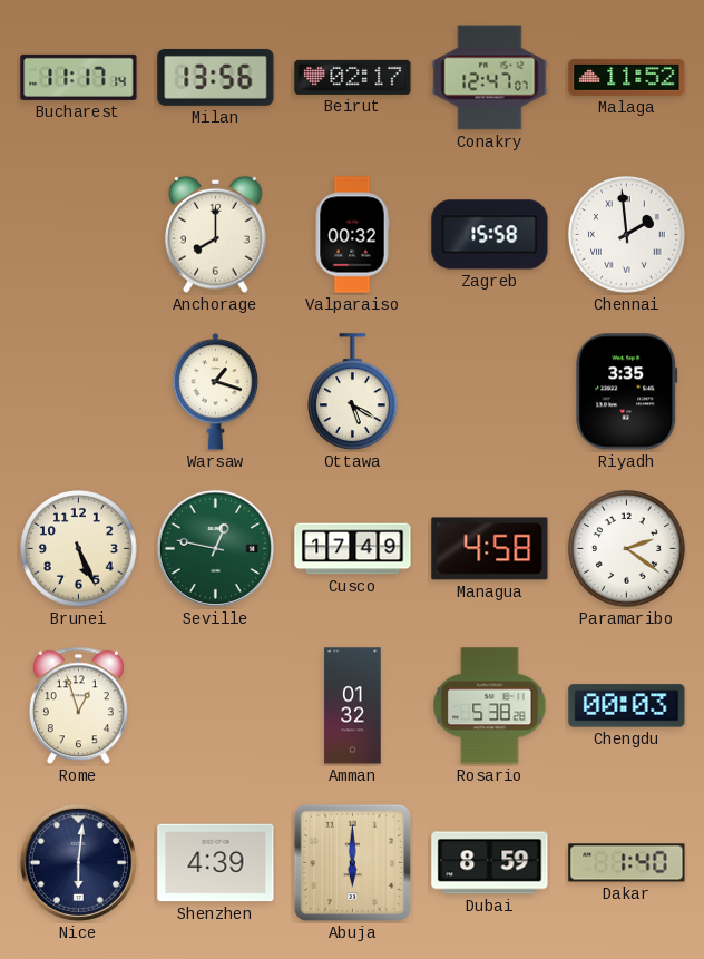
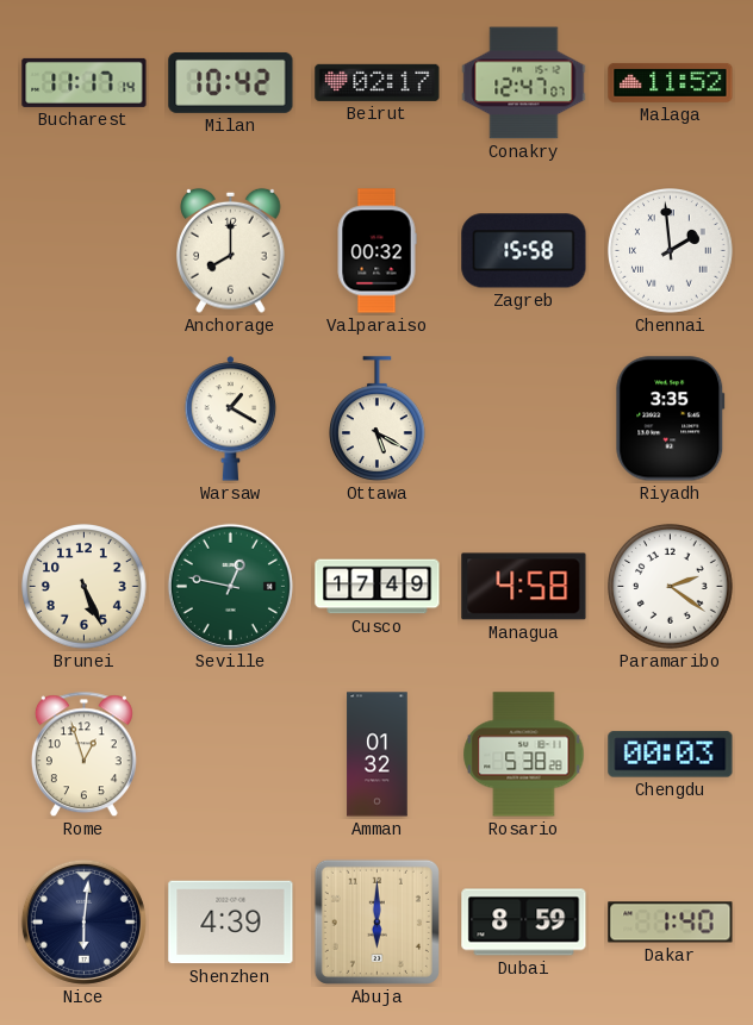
Milan: 13:56 -> 10:42
Warsaw: 1:18 -> 1:20
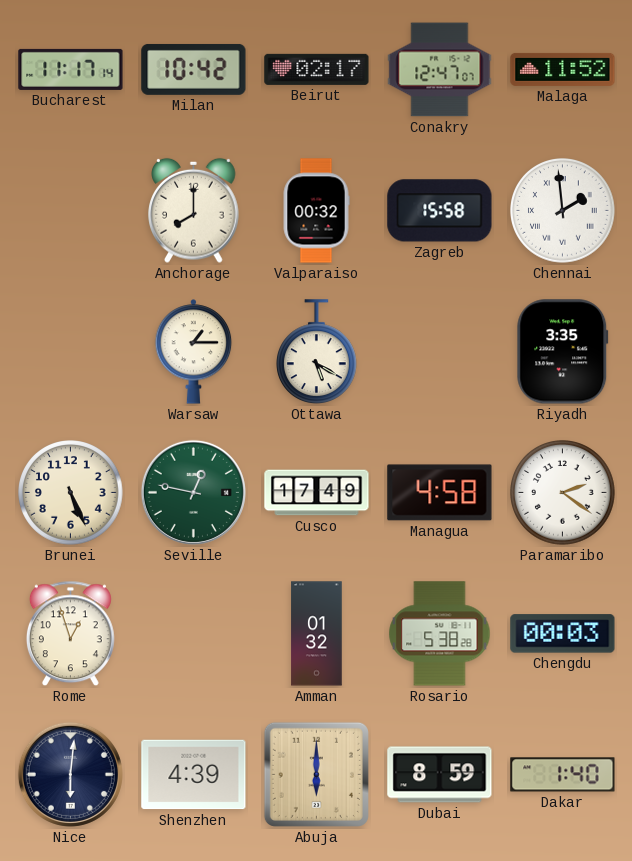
Warsaw: 1:20 -> 1:15
